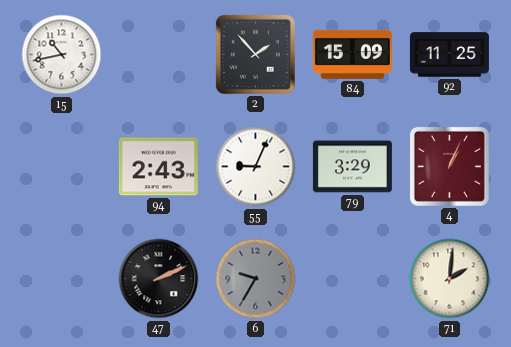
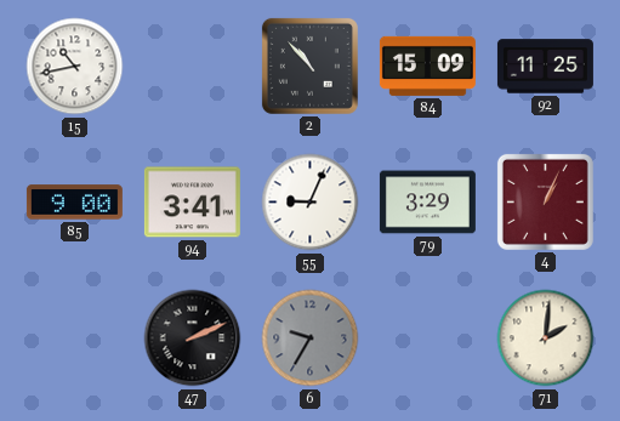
2: 1:53 -> 10:53
85: none -> 9:00
94: 2:43 -> 3:41
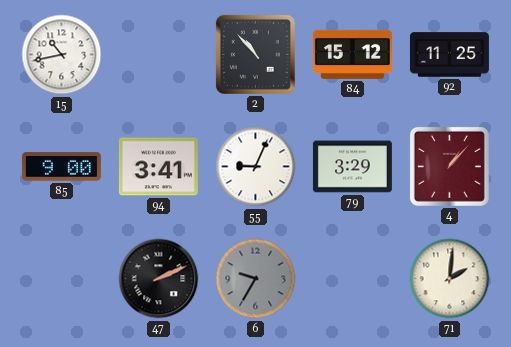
84: 15:09 -> 15:12
4: 1:04 -> 1:07
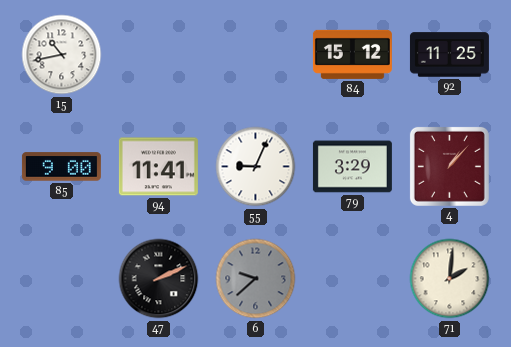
2: 10:53 -> none
94: 3:41 -> 11:41
6: 9:35 -> 9:38
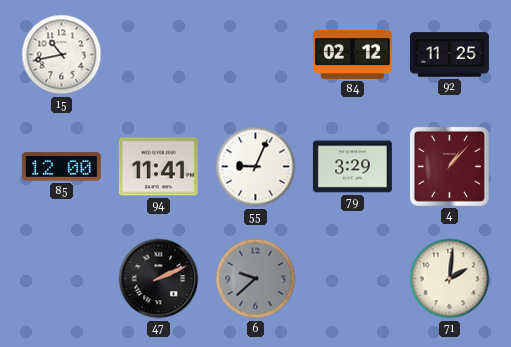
84: 15:12 -> 02:12
85: 9:00 -> 12:00
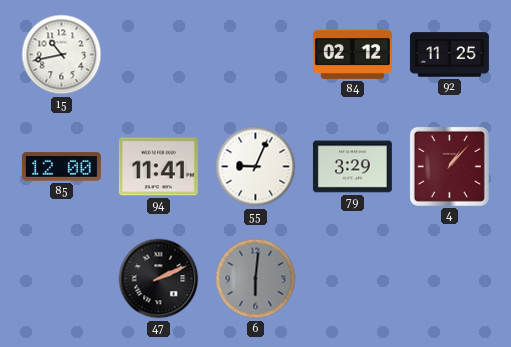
6: 9:38 -> 6:01
71: 2:01 -> none
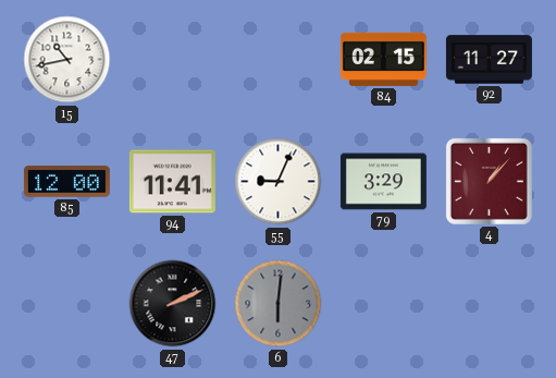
84: 02:12 -> 02:15
92: 11:25 -> 11:27
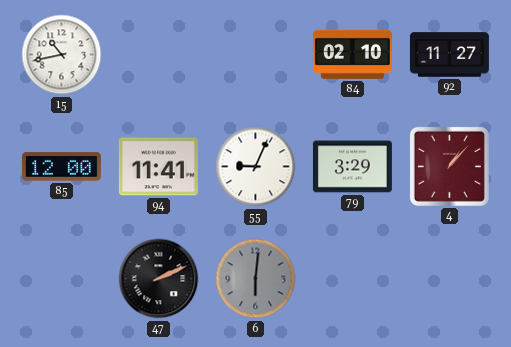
84: 02:15 -> 02:10
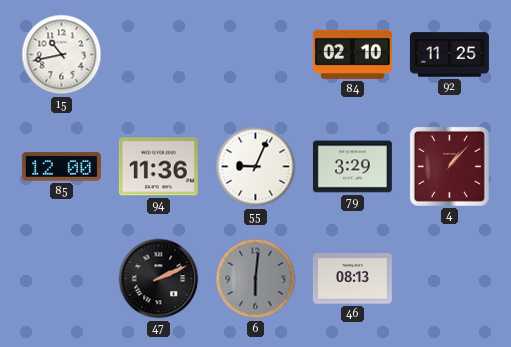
92: 11:27 -> 11:25
94: 11:41 -> 11:36
46: none -> 08:13
